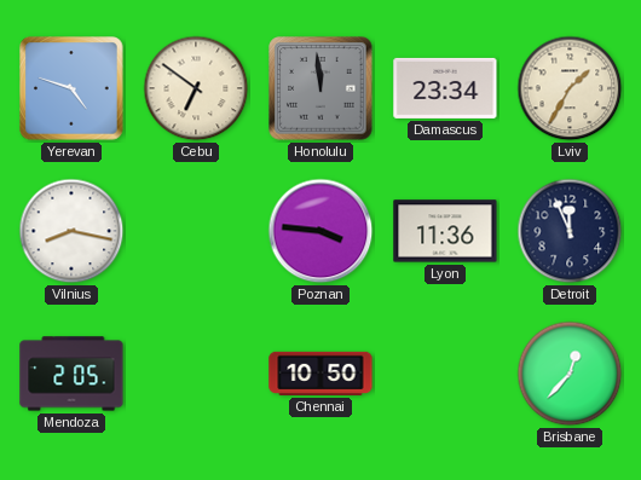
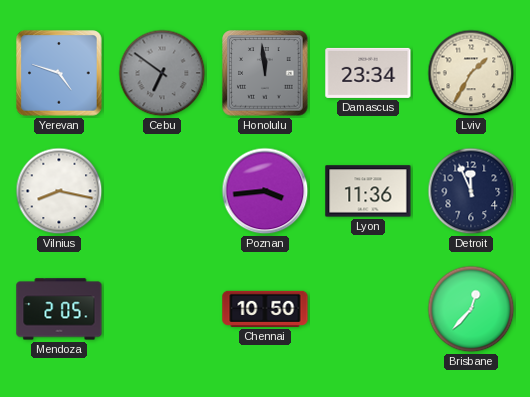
Cebu dial: cream -> grey
Poznan: 3:46 -> 3:44
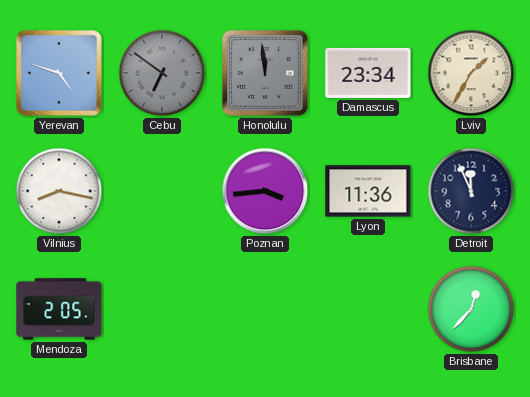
Chennai: 10:50 -> none
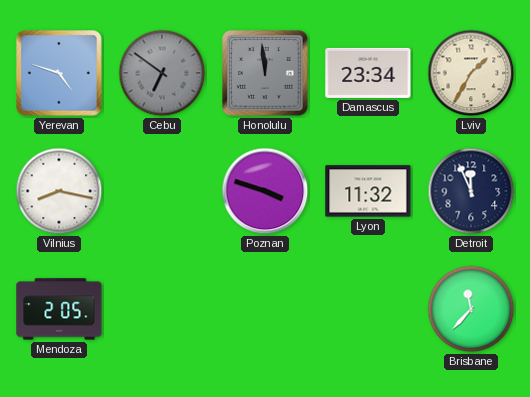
Poznan: 3:44 -> 3:48
Lyon: 11:36 -> 11:32
Brisbane: 12:37 -> 11:37
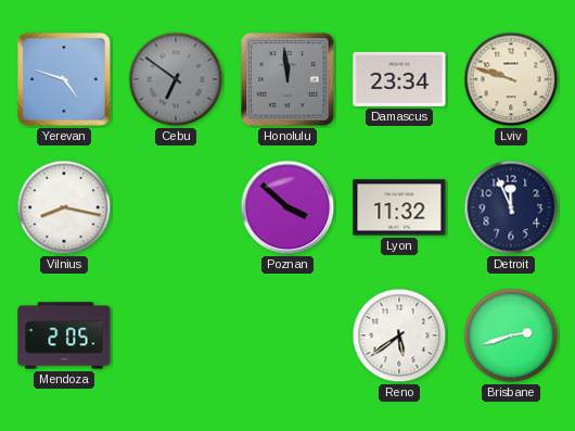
Lviv: 1:35 -> 9:48
Poznan: 3:48 -> 3:52
Reno: none -> 5:39
Brisbane: 11:37 -> 2:42
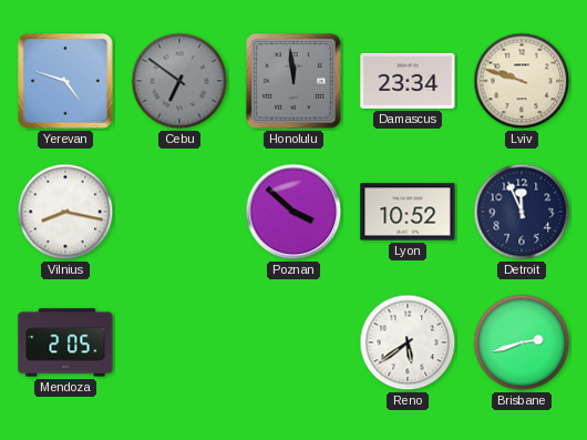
Lyon: 11:32 -> 10:52
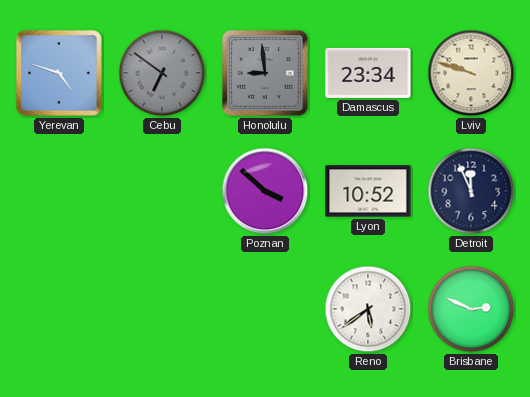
Honolulu: 11:59 -> 8:59
Vilnius: 8:17 -> none
Mendoza: 2:05 -> none
Brisbane: 2:42 -> 2:49
